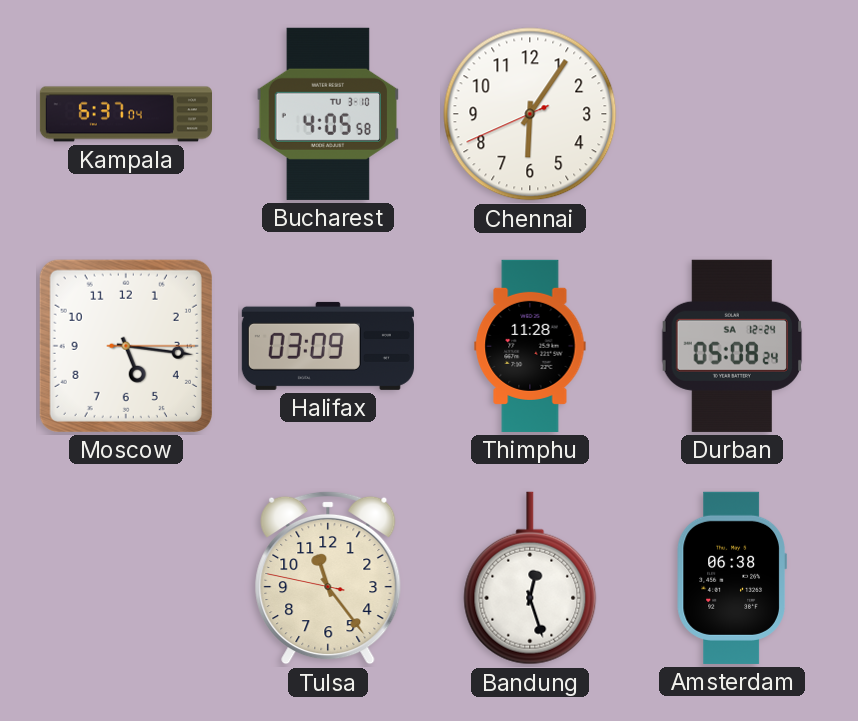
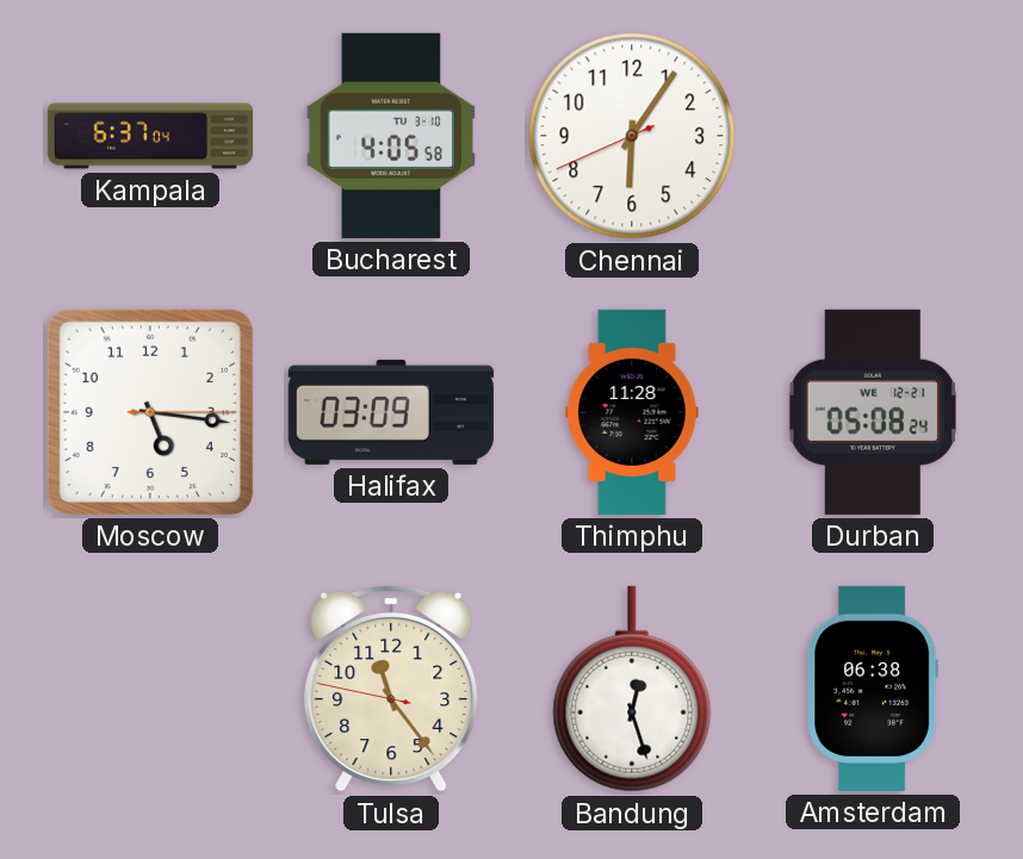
Durban date: SA 12-24 -> WE 12-21
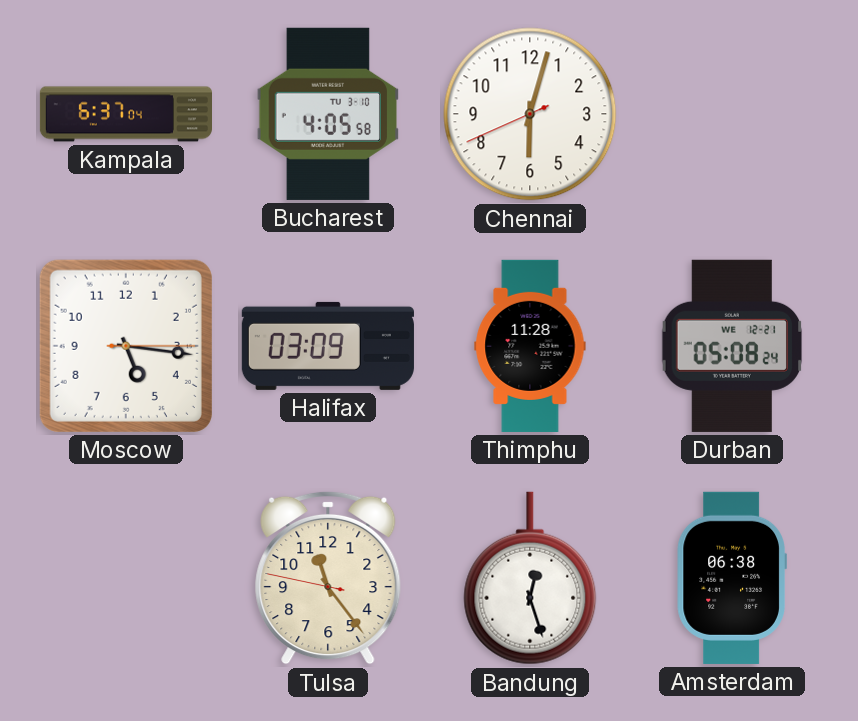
Chennai: 6:05 -> 6:02
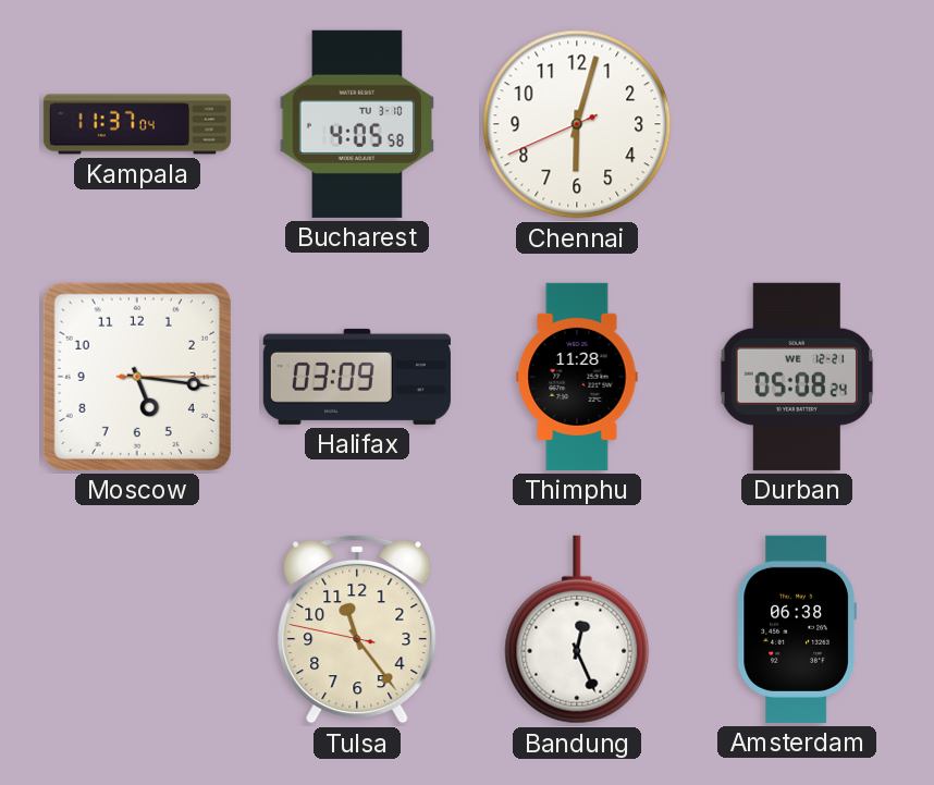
Kampala: 6:37 -> 11:37
Bandung: 12:27 -> 12:26
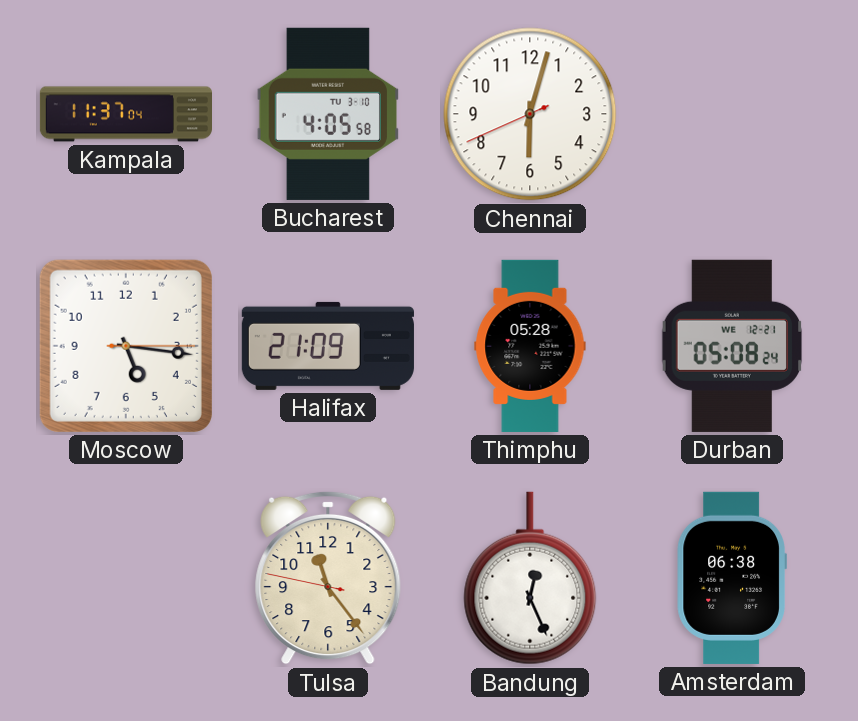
Halifax: 03:09 -> 21:09
Thimphu: 11:28 -> 05:28
